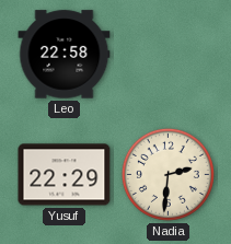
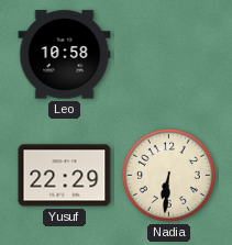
Leo: 22:58 -> 10:58
Nadia: 2:31 -> 6:31
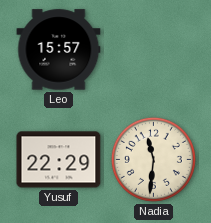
Leo: 10:58 -> 15:57
Nadia: 6:31 -> 11:31
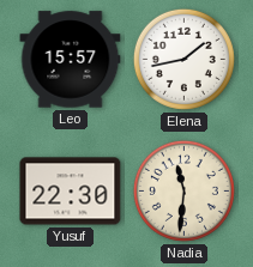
Elena: none -> 1:43
Yusuf: 22:29 -> 22:30
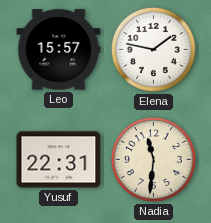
Elena: 1:43 -> 1:47
Yusuf: 22:30 -> 22:31
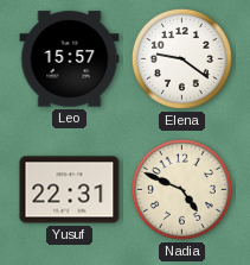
Elena: 1:47 -> 9:21
Nadia: 11:31 -> 4:49
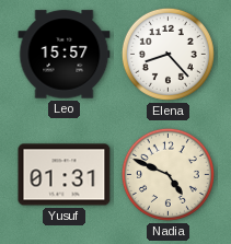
Elena: 9:21 -> 8:23
Yusuf: 22:31 -> 01:31
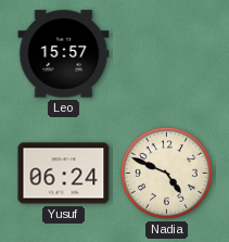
Elena: 8:23 -> none
Yusuf: 01:31 -> 06:24
